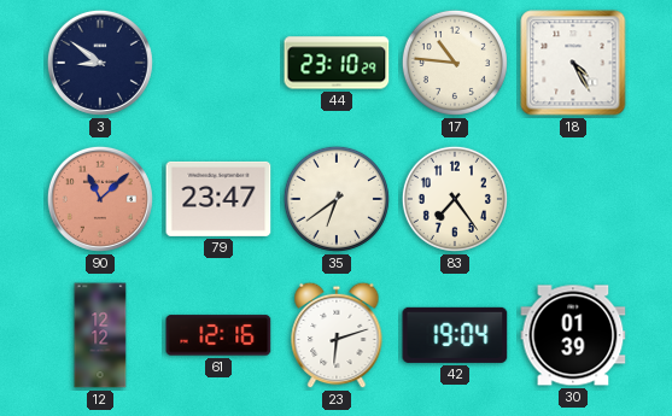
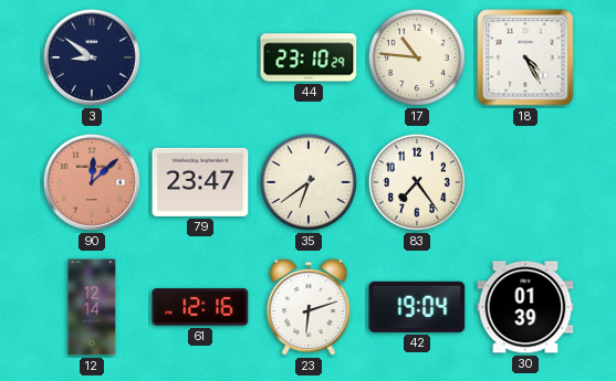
90: 11:08 -> 12:08
12: 12:12 -> 12:14
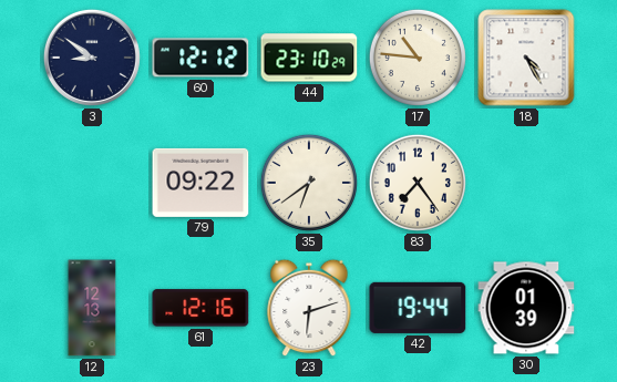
60: none -> 12:12
90: 12:08 -> none
79: 23:47 -> 09:22
12: 12:14 -> 12:13
42: 19:04 -> 19:44
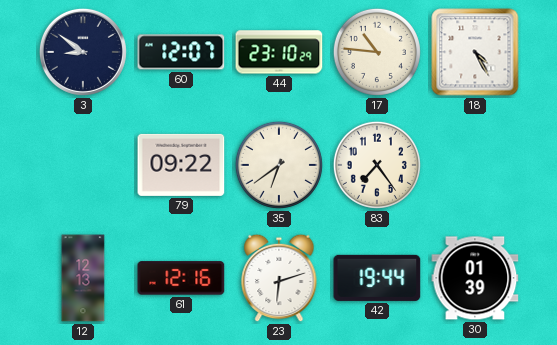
60: 12:12 -> 12:07
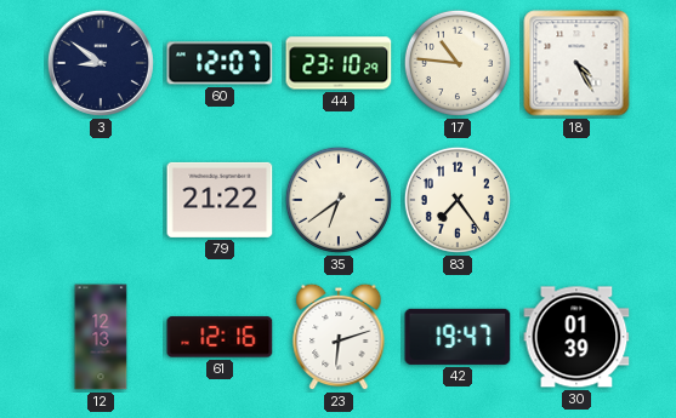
79: 09:22 -> 21:22
42: 19:44 -> 19:47
